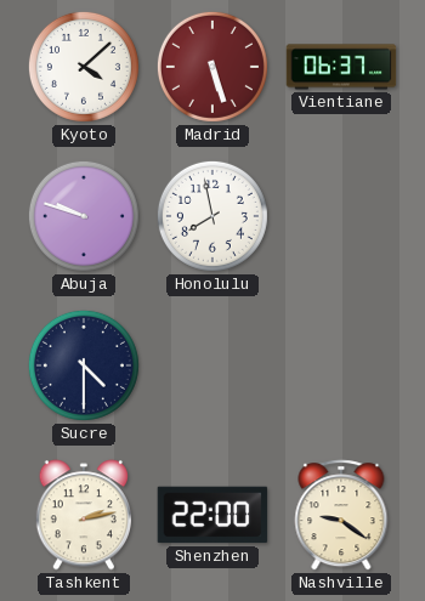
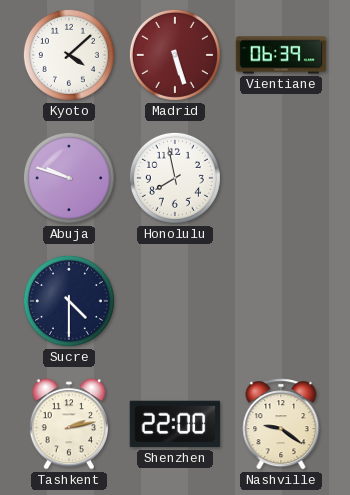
Vientiane: 06:37 -> 06:39
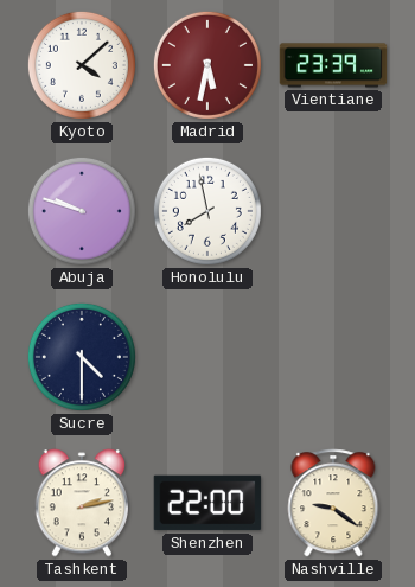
Madrid: 5:27 -> 5:32
Vientiane: 06:39 -> 23:39
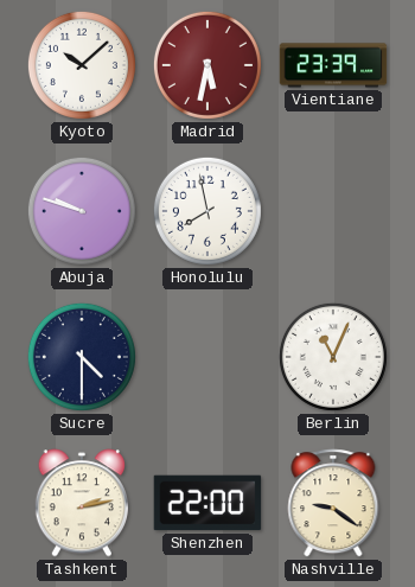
Kyoto: 4:08 -> 10:08
Berlin: none -> 11:04
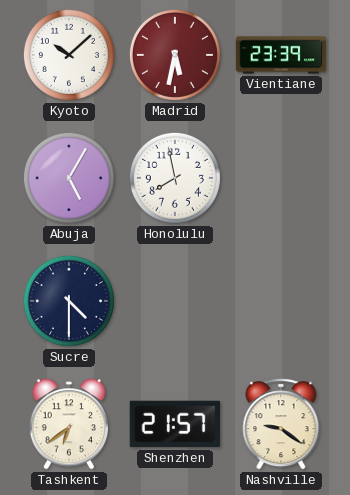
Abuja: 9:48 -> 5:05
Berlin: 11:04 -> none
Tashkent: 2:13 -> 6:39
Shenzhen: 22:00 -> 21:57
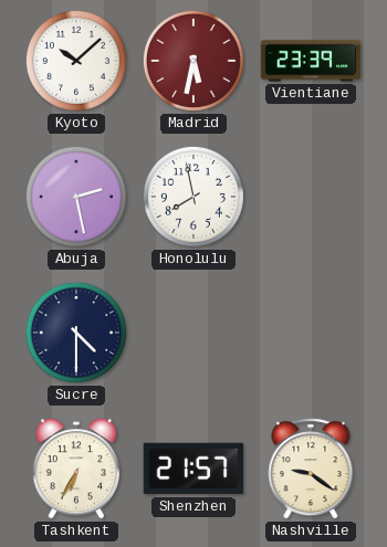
Abuja: 5:05 -> 2:28
Tashkent: 6:39 -> 6:35
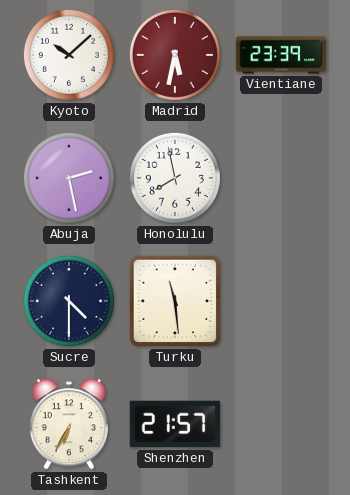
Turku: none -> 11:29
Nashville: 9:21 -> none
